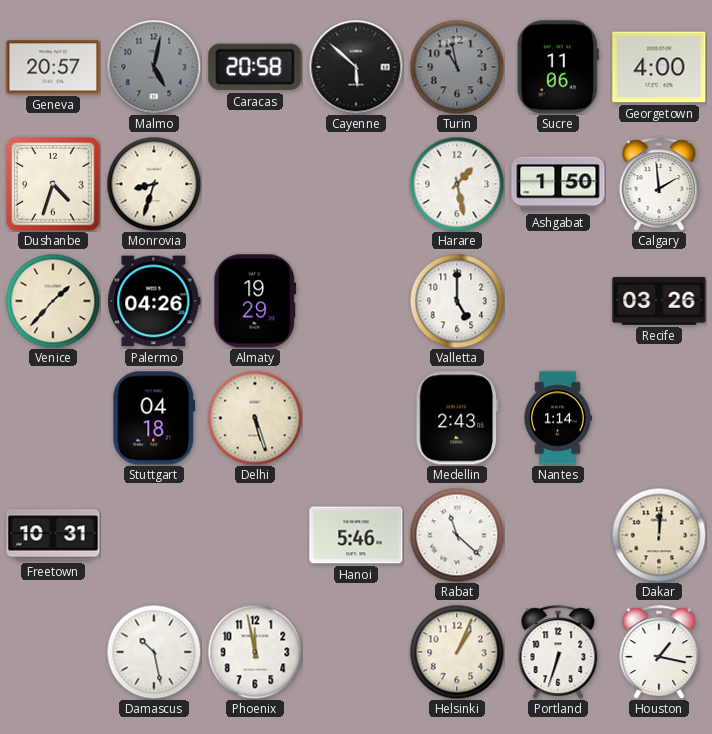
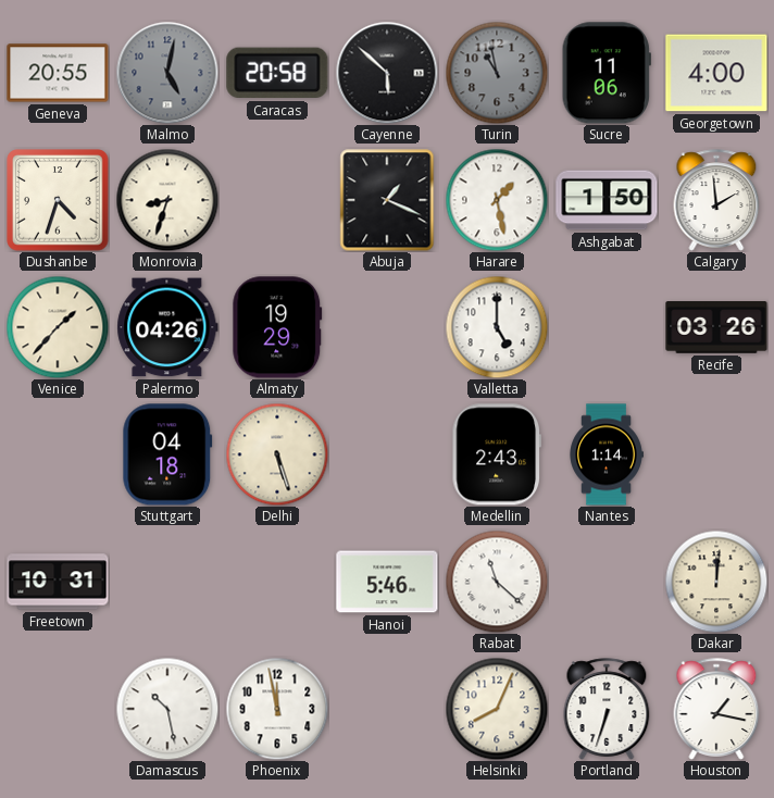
Geneva: 20:57 -> 20:55
Abuja: none -> 1:19
Helsinki: 1:04 -> 8:04
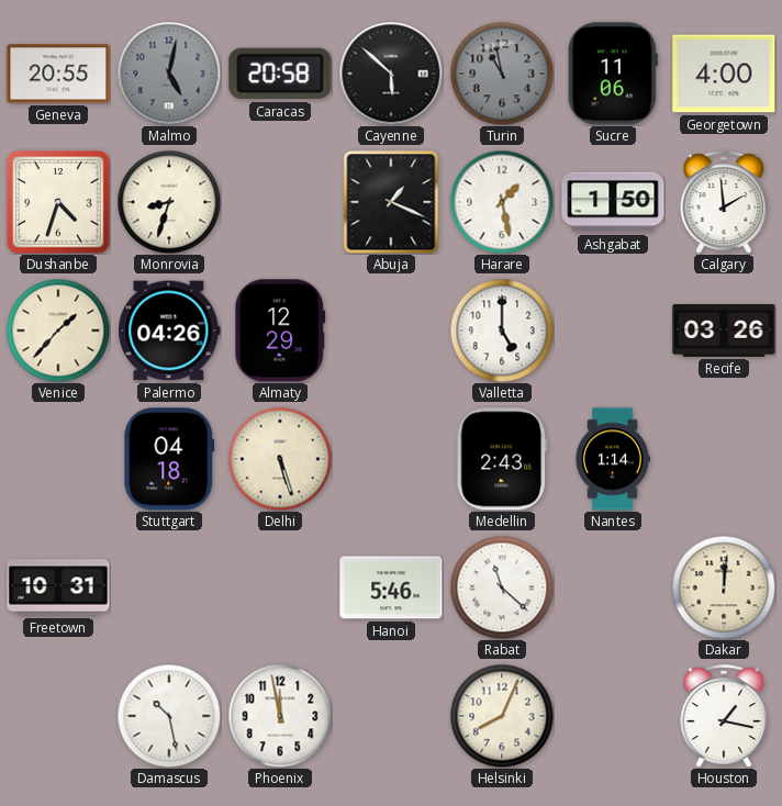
Almaty: 19:29 -> 12:29
Portland: 6:33 -> none
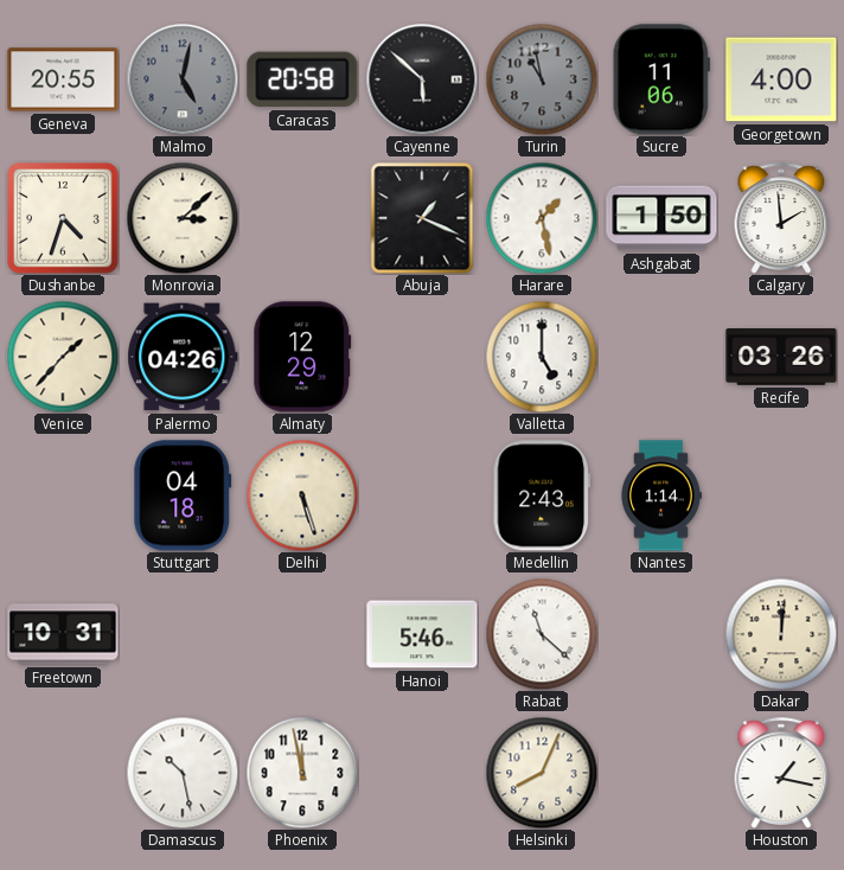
Monrovia: 8:33 -> 3:08
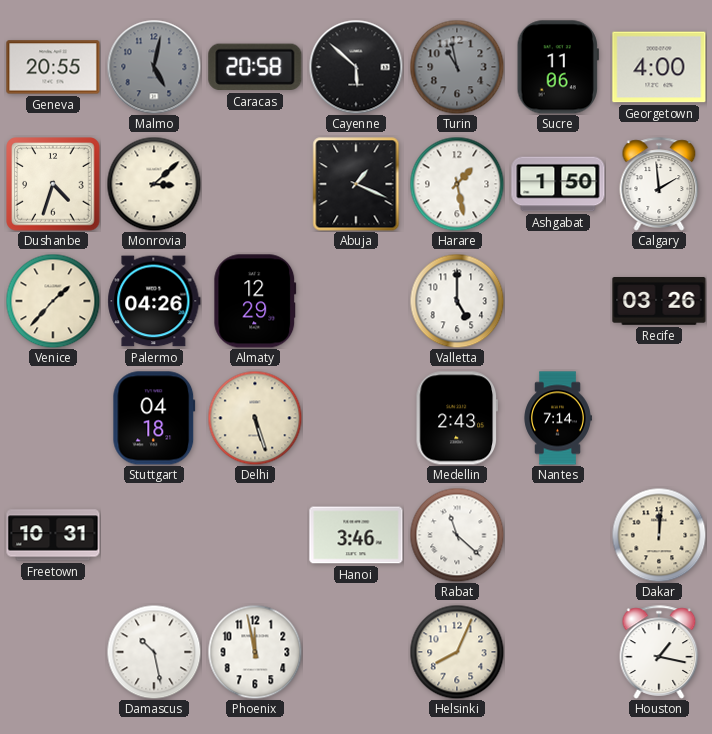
Nantes: 1:14 -> 7:14
Hanoi: 5:46 -> 3:46
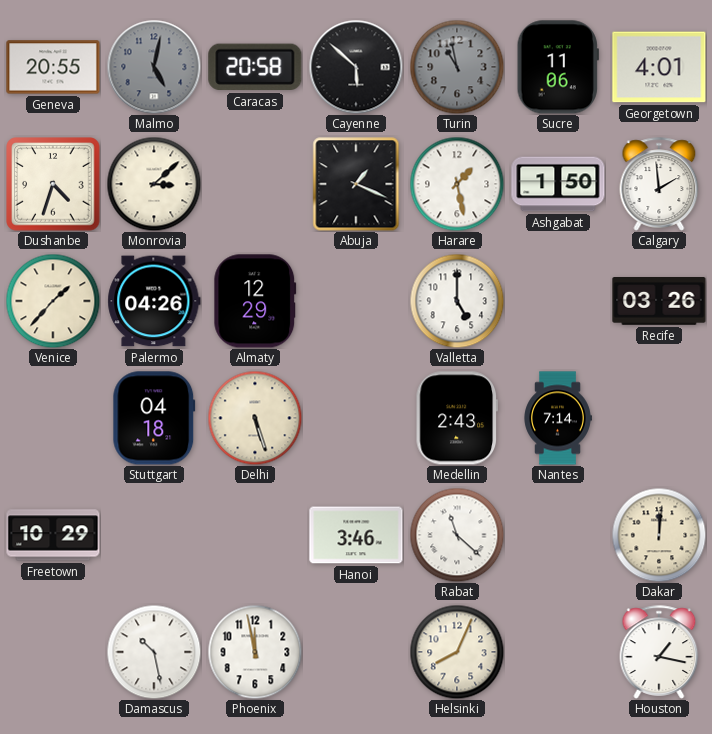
Georgetown: 4:00 -> 4:01
Freetown: 10:31 -> 10:29
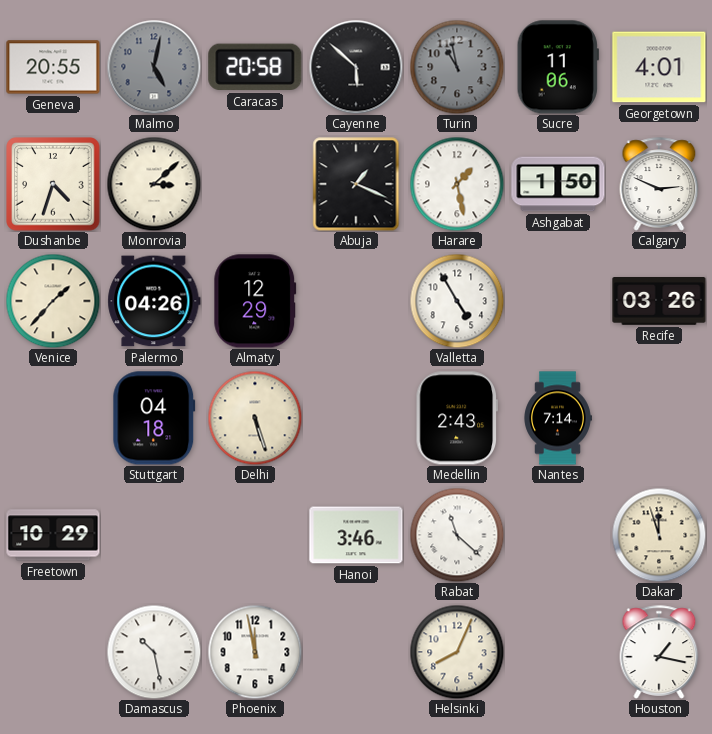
Calgary: 1:59 -> 2:49
Valletta: 5:00 -> 4:55
Dakar: 12:01 -> 11:57
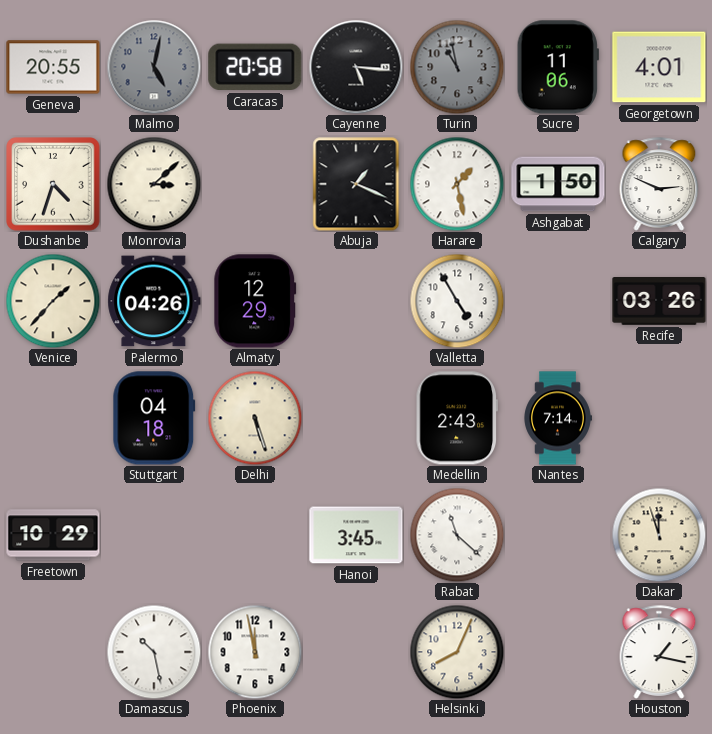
Cayenne: 5:52 -> 5:16
Hanoi: 3:46 -> 3:45
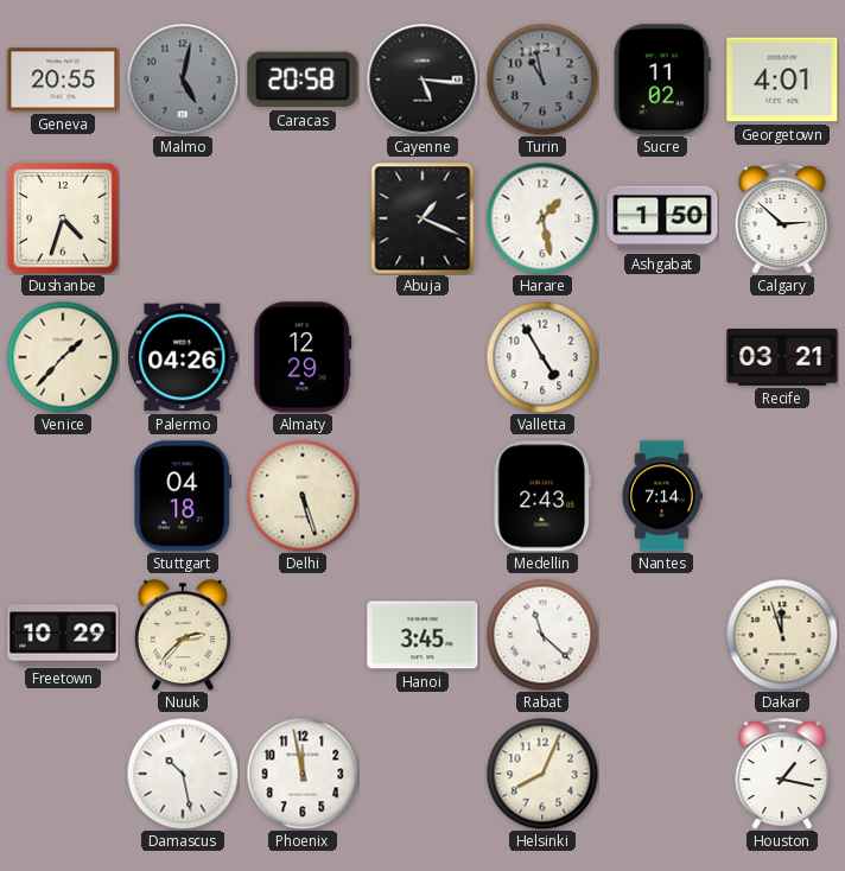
Sucre: 11:06 -> 11:02
Monrovia: 3:08 -> none
Calgary: 2:49 -> 2:52
Recife: 03:26 -> 03:21
Nuuk: none -> 2:37
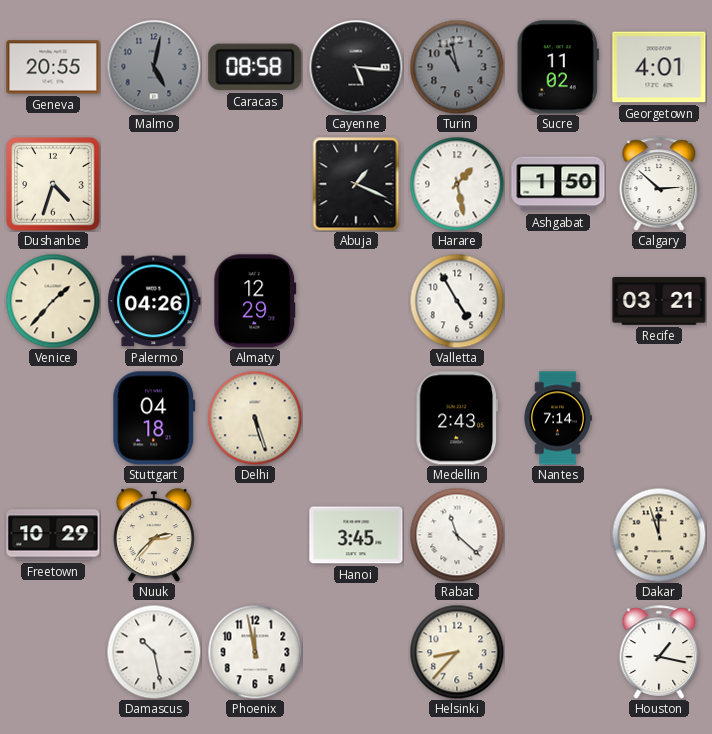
Caracas: 20:58 -> 08:58
Helsinki: 8:04 -> 8:37
